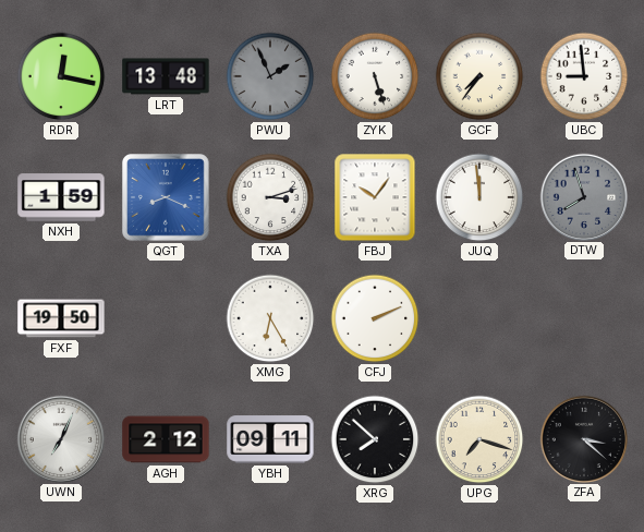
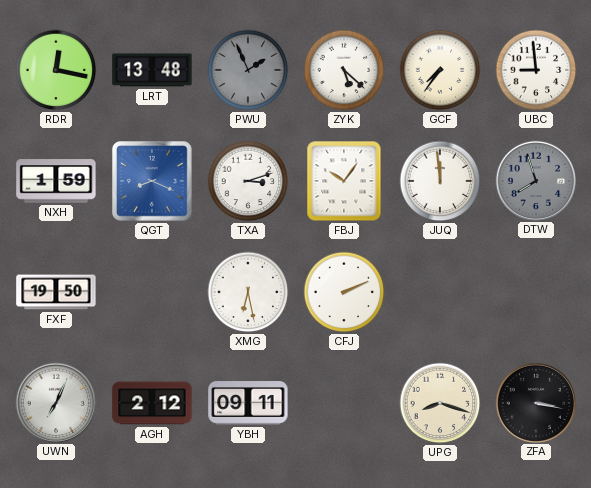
ZYK: 5:27 -> 5:22
XMG: 6:25 -> 6:28
XRG: 7:52 -> none
UPG: 7:18 -> 8:18
ZFA: 3:22 -> 3:17
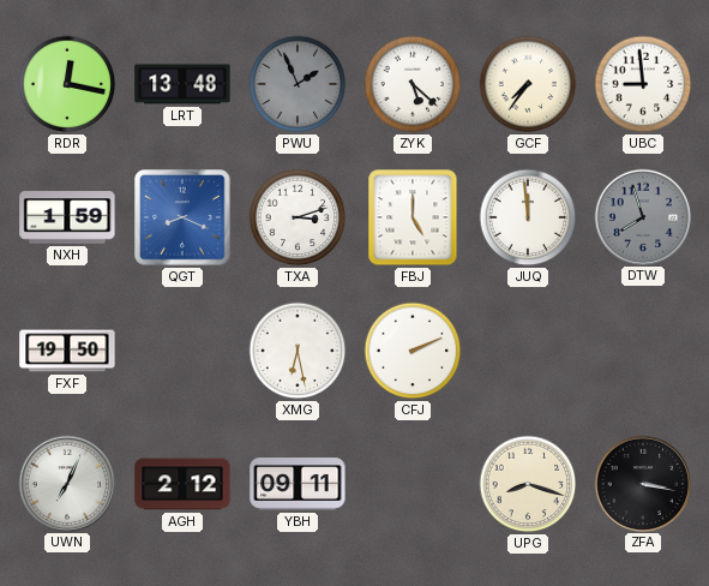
FBJ: 10:06 -> 5:00
